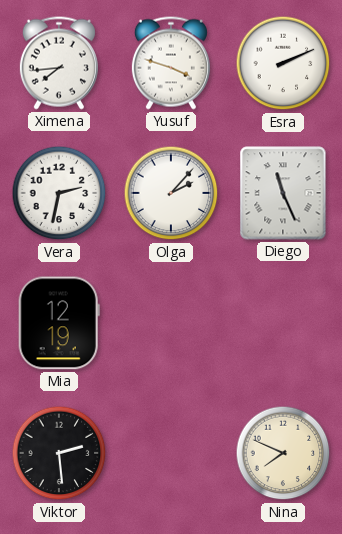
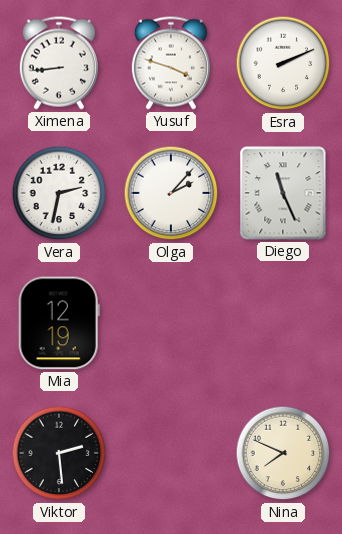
Ximena: 7:44 -> 8:44
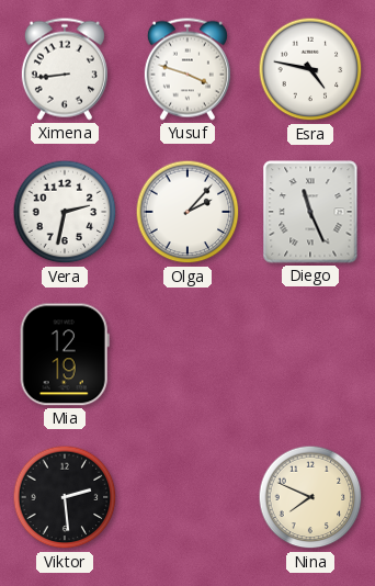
Esra: 2:11 -> 4:47
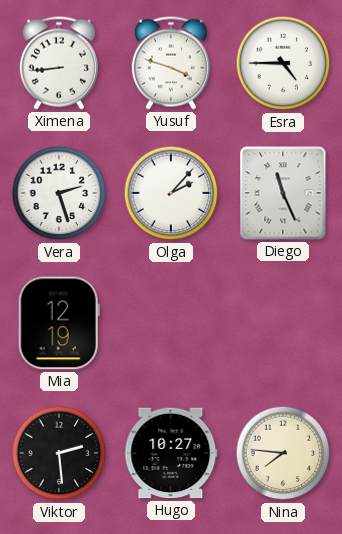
Esra: 4:47 -> 4:45
Vera: 2:32 -> 2:27
Hugo: none -> 10:27
Nina: 7:49 -> 7:46
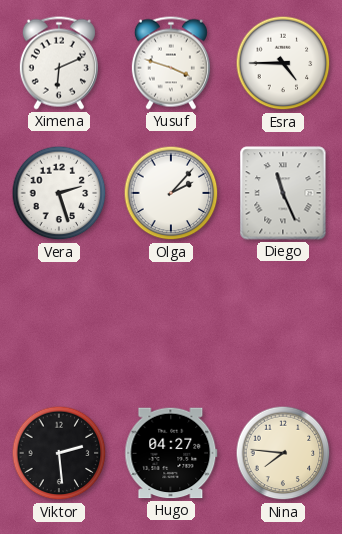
Ximena: 8:44 -> 6:11
Mia: 12:19 -> none
Hugo: 10:27 -> 04:27
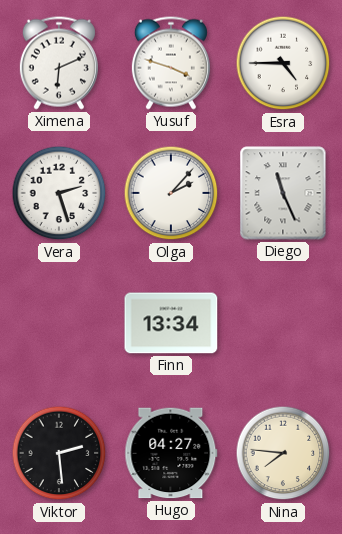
Finn: none -> 13:34
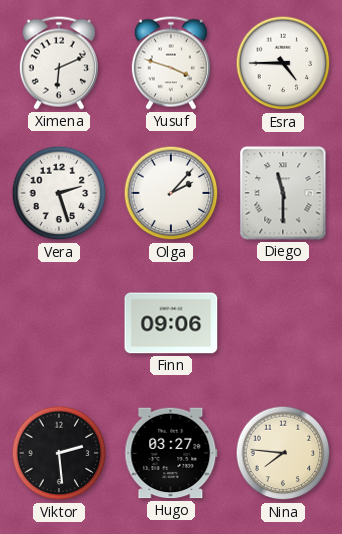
Diego: 11:26 -> 11:30
Finn: 13:34 -> 09:06
Hugo: 04:27 -> 03:27
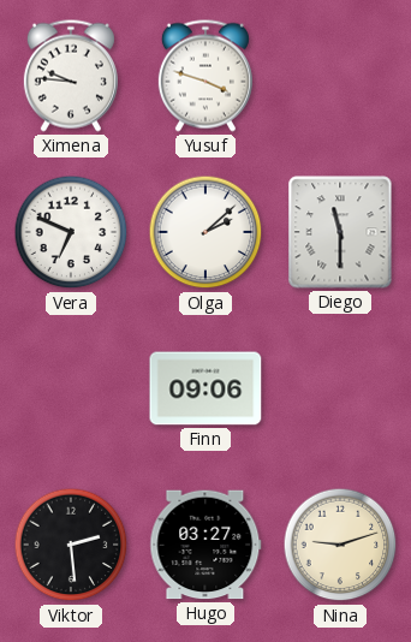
Ximena: 6:11 -> 9:46
Esra: 4:45 -> none
Vera: 2:27 -> 6:49
Olga: 2:07 -> 2:08
Nina: 7:46 -> 9:12
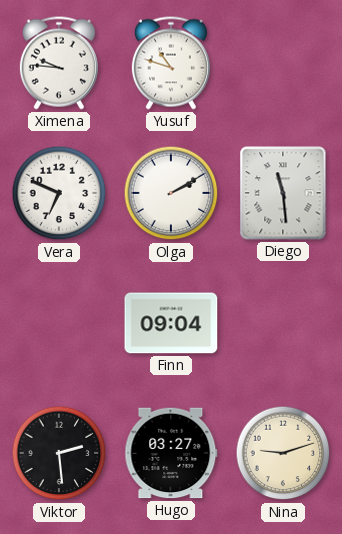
Yusuf: 3:48 -> 10:48
Olga: 2:08 -> 2:10
Diego: 11:30 -> 11:29
Finn: 09:06 -> 09:04
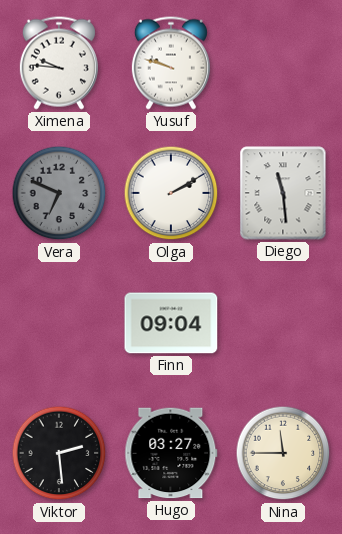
Yusuf: 10:48 -> 9:48
Vera dial: white -> grey
Nina: 9:12 -> 11:45
